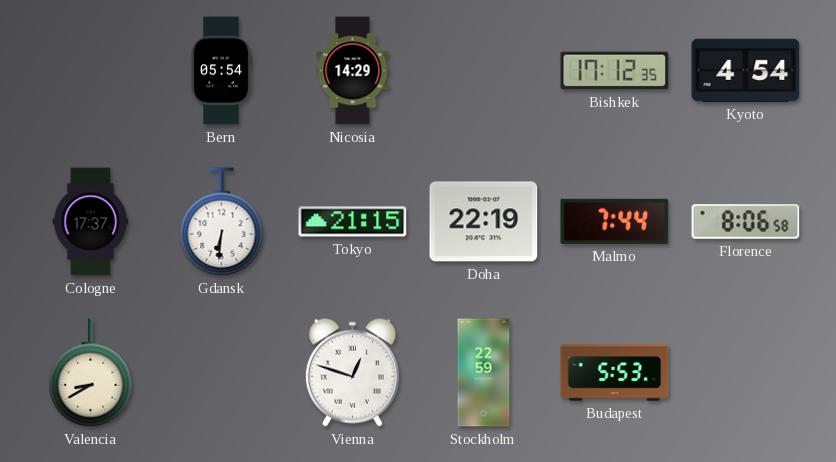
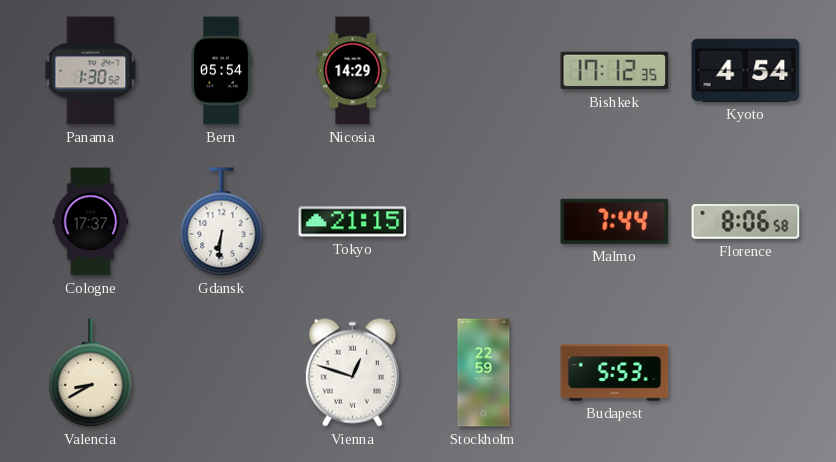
Panama: none -> 1:30
Doha: 22:19 -> none
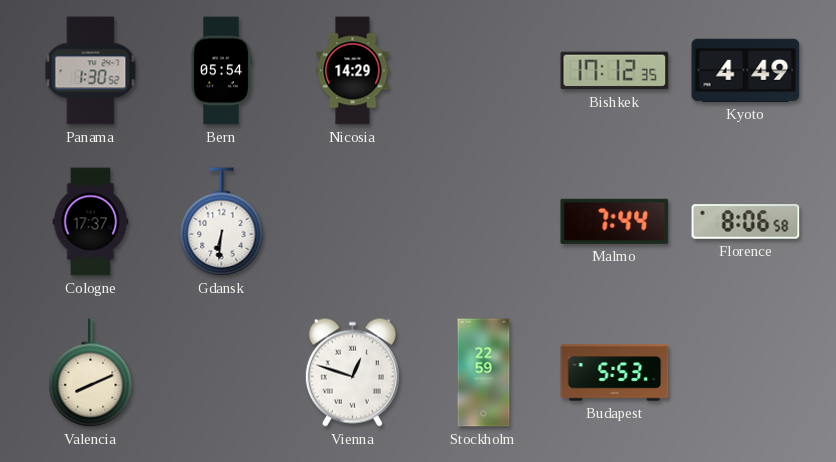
Kyoto: 4:54 -> 4:49
Tokyo: 21:15 -> none
Valencia: 8:40 -> 8:11
